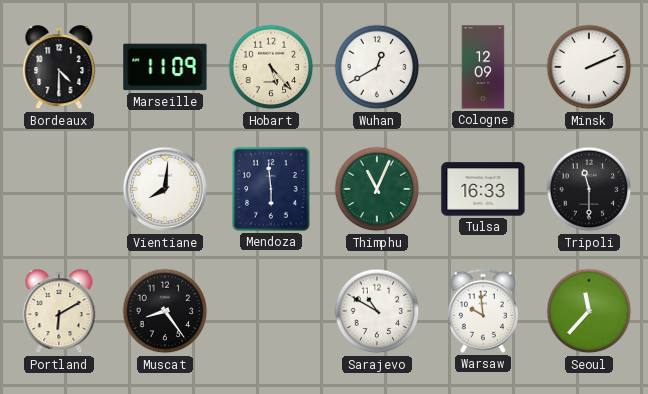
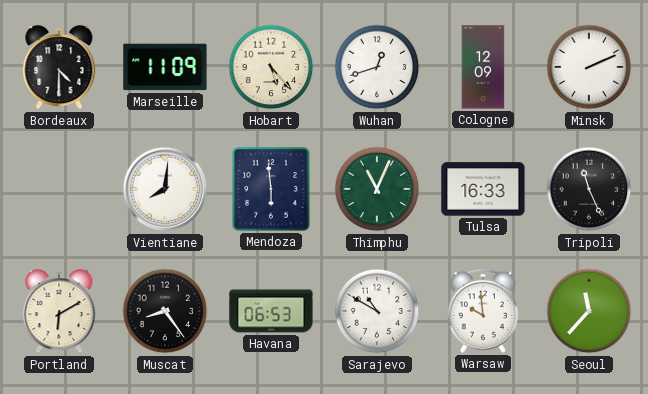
Wuhan: 12:40 -> 12:42
Tripoli: 11:30 -> 11:26
Havana: none -> 06:53
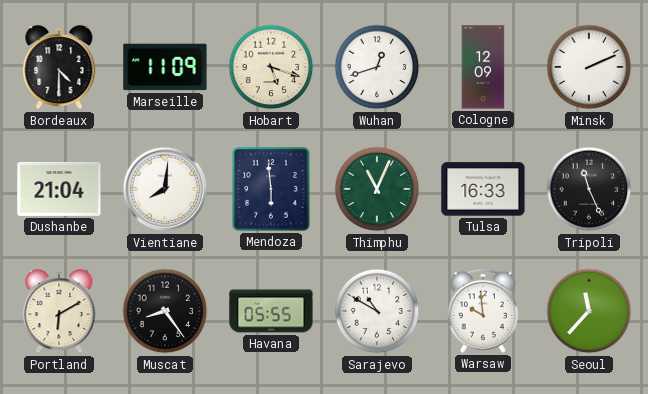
Hobart: 5:23 -> 5:18
Dushanbe: none -> 21:04
Havana: 06:53 -> 05:55
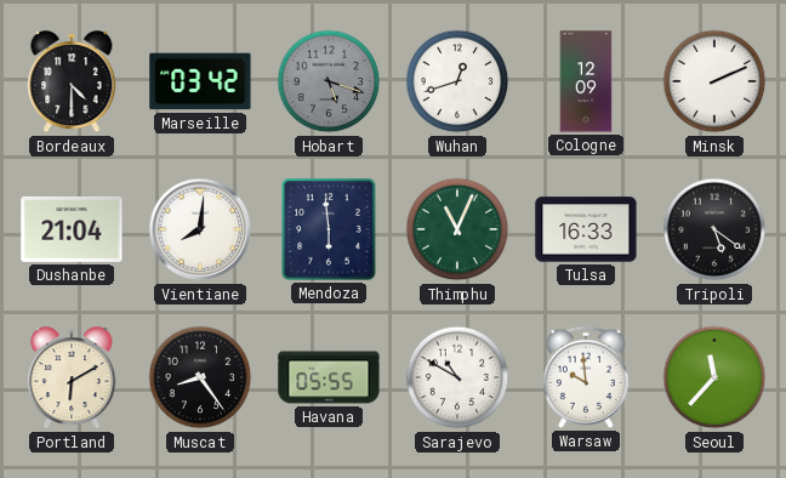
Marseille: 11:09 -> 03:42
Hobart dial: cream -> grey
Tripoli: 11:26 -> 5:21
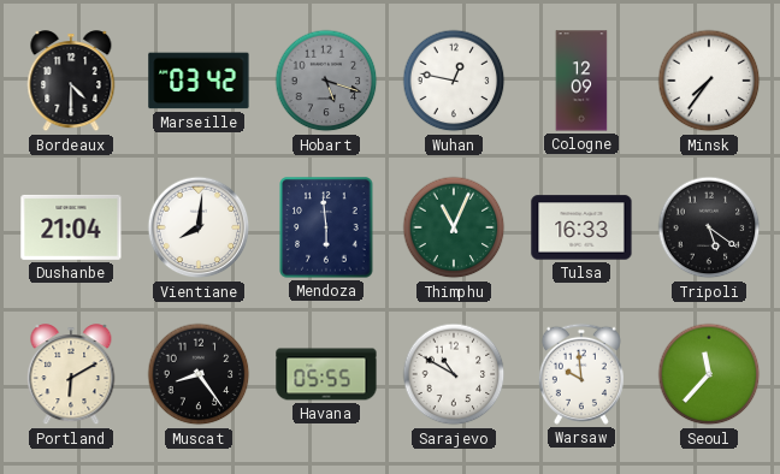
Wuhan: 12:42 -> 12:47
Minsk: 2:11 -> 7:36
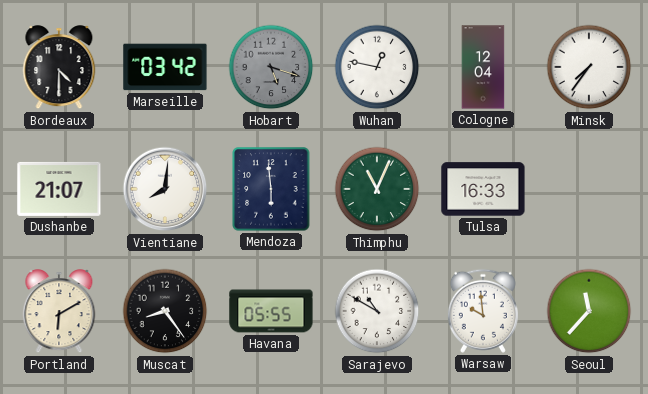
Cologne: 12:09 -> 12:04
Dushanbe: 21:04 -> 21:07
Tripoli: 5:21 -> none
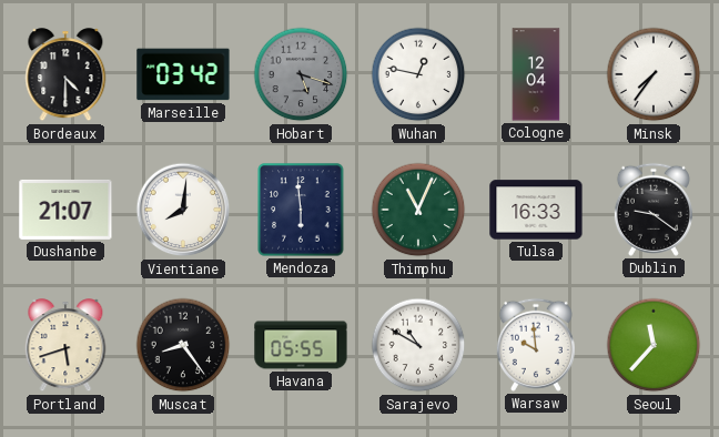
Dublin: none -> 9:21
Portland: 6:10 -> 5:42
